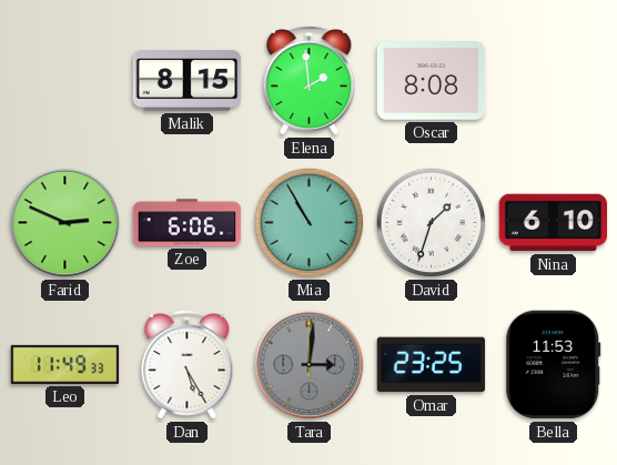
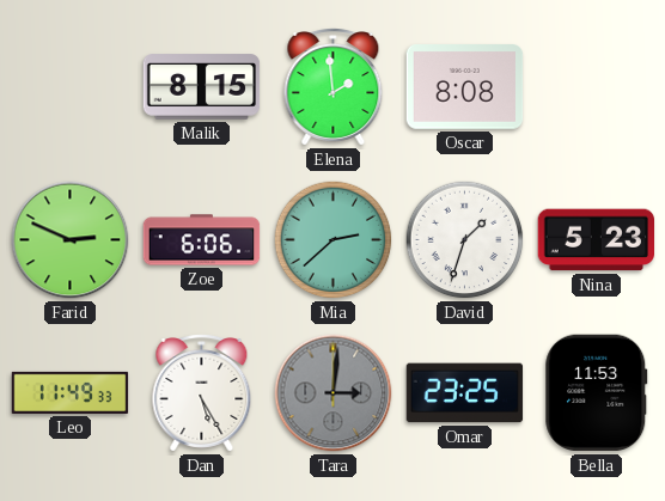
Mia: 10:55 -> 2:38
Nina: 6:10 -> 5:23
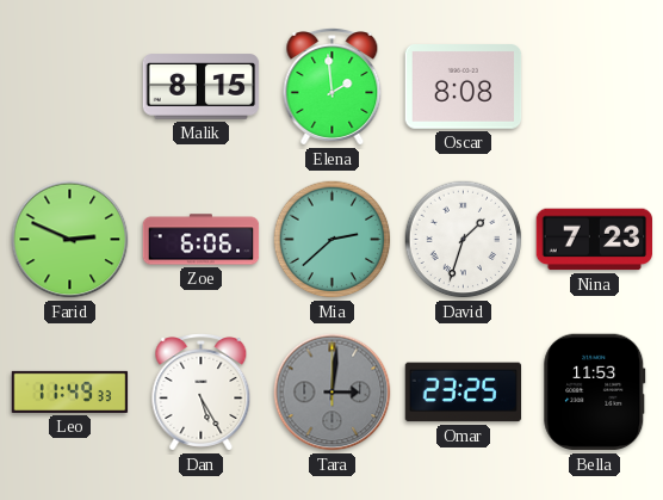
Nina: 5:23 -> 7:23
